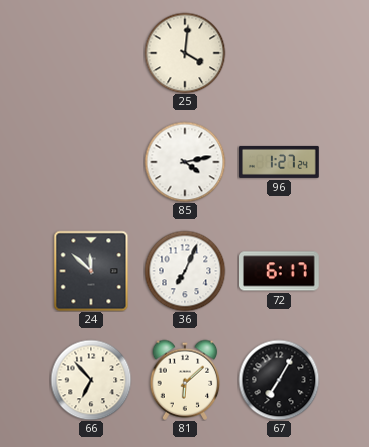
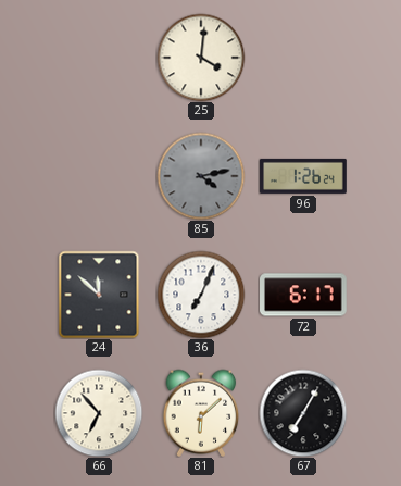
85 dial: white -> grey
96: 1:27 -> 1:26
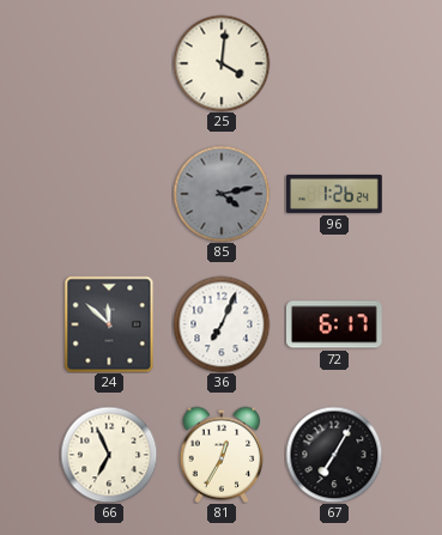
66: 6:53 -> 6:56
81: 6:08 -> 12:35
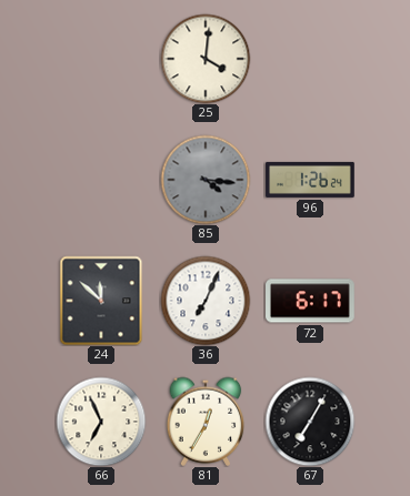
85: 4:13 -> 4:16
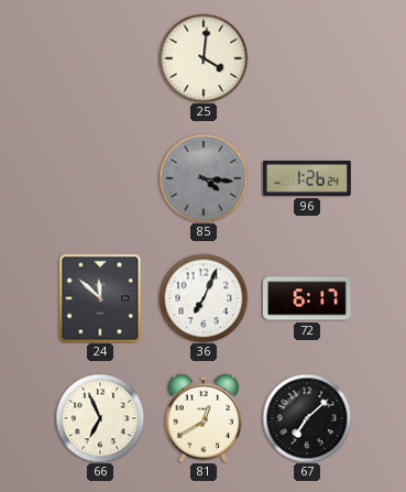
81: 12:35 -> 12:40
67: 7:05 -> 7:08
